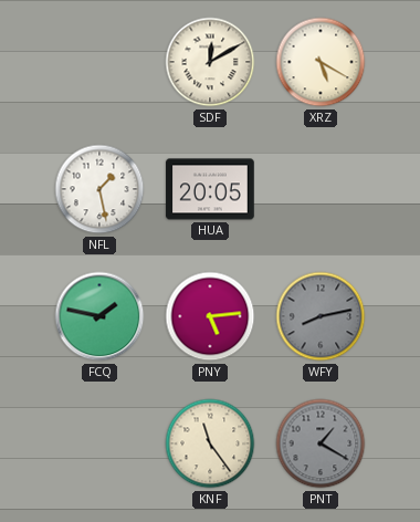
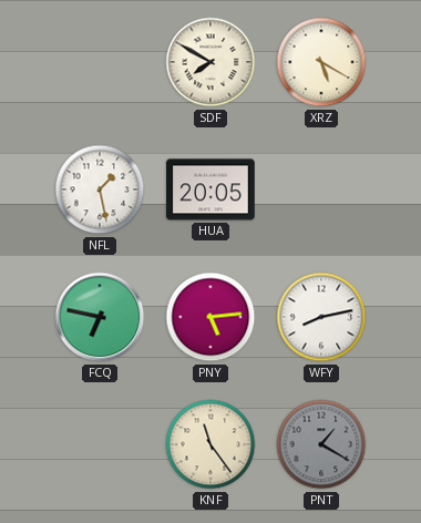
SDF: 12:10 -> 7:50
FCQ: 1:47 -> 6:47
WFY dial: grey -> white
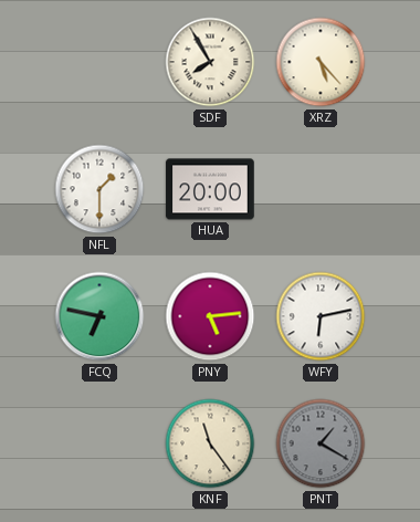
SDF: 7:50 -> 7:55
XRZ: 5:20 -> 5:23
NFL: 1:28 -> 1:30
HUA: 20:05 -> 20:00
WFY: 8:13 -> 6:13
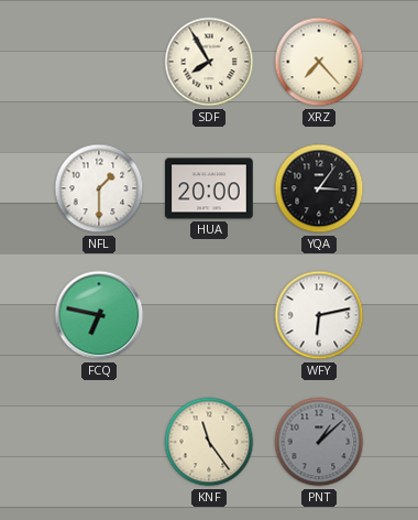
XRZ: 5:23 -> 7:23
YQA: none -> 3:06
PNY: 5:14 -> none
PNT: 1:20 -> 1:08
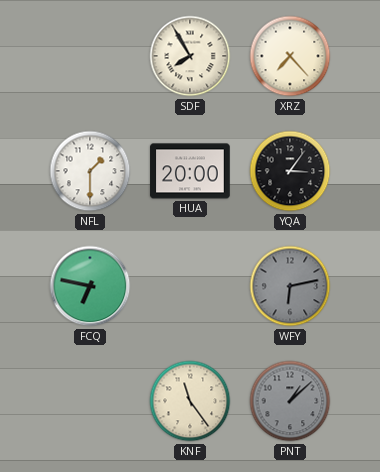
WFY dial: white -> grey
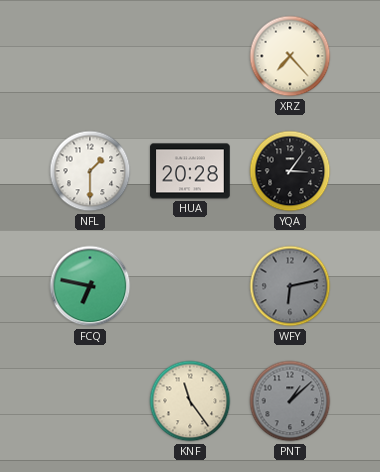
SDF: 7:55 -> none
HUA: 20:00 -> 20:28
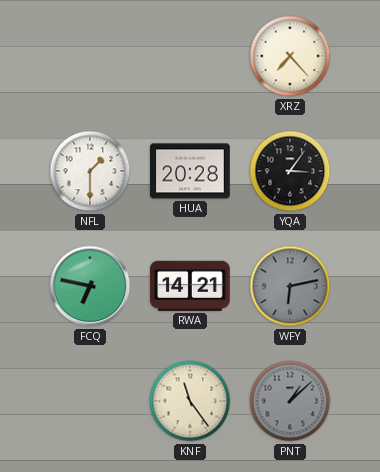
RWA: none -> 14:21
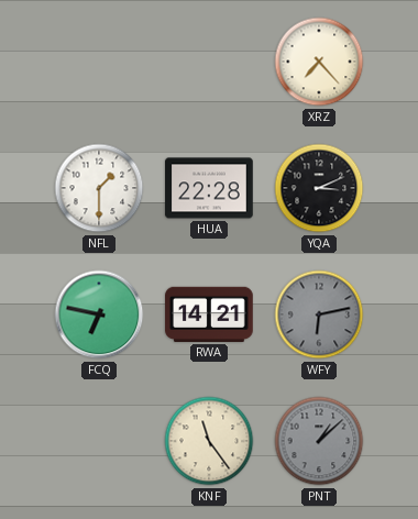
HUA: 20:28 -> 22:28
YQA: 3:06 -> 3:11
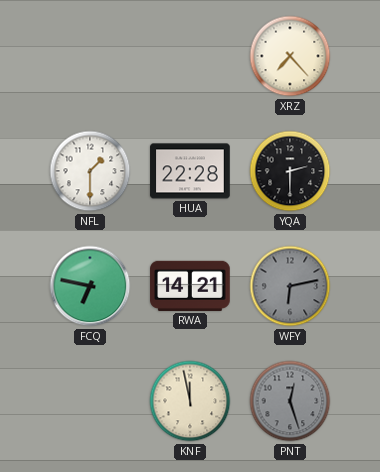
YQA: 3:11 -> 2:30
KNF: 11:24 -> 11:58
PNT: 1:08 -> 12:27
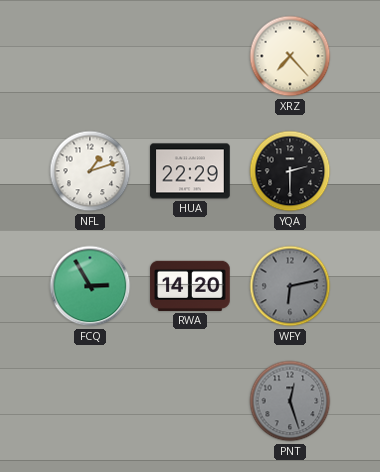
NFL: 1:30 -> 1:12
HUA: 22:28 -> 22:29
FCQ: 6:47 -> 2:55
RWA: 14:21 -> 14:20
KNF: 11:58 -> none
